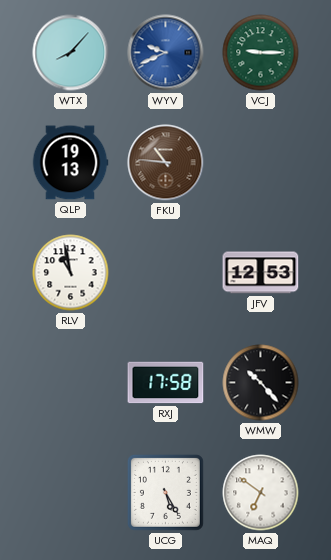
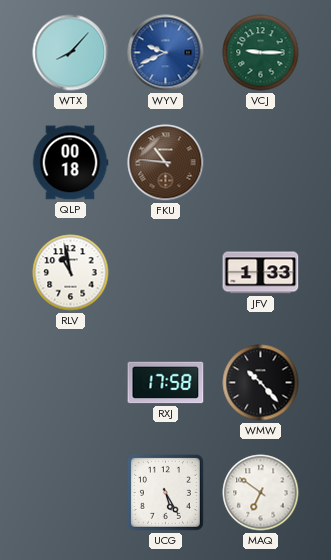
QLP: 19:13 -> 00:18
JFV: 12:53 -> 1:33
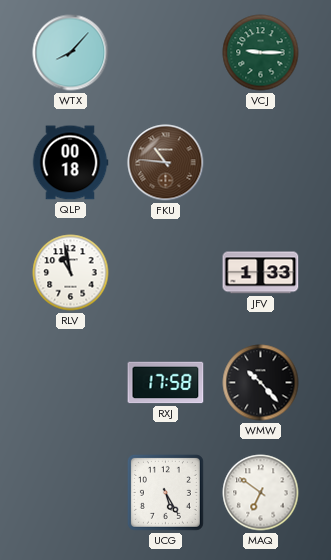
WYV: 9:41 -> none
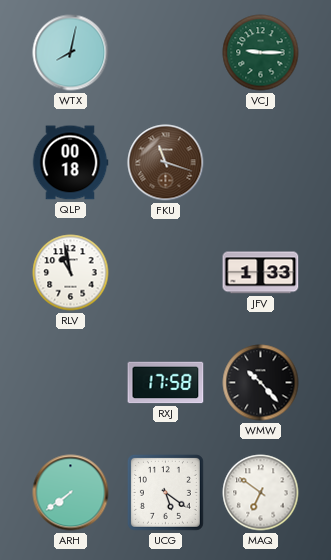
WTX: 8:07 -> 8:02
FKU: 10:46 -> 11:18
ARH: none -> 7:39
UCG: 5:25 -> 5:21
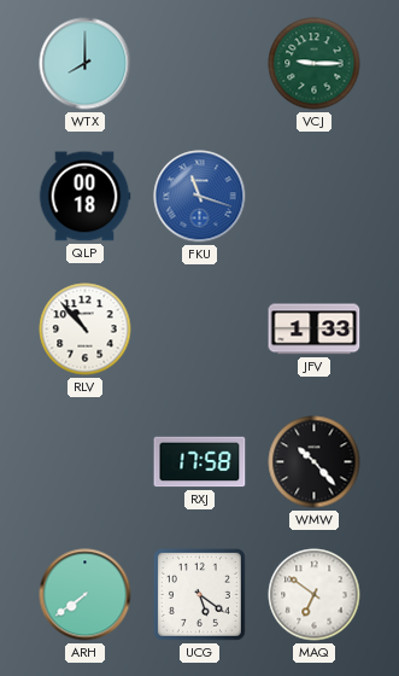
WTX: 8:02 -> 8:00
FKU dial: brown -> blue
RLV: 10:58 -> 10:53
